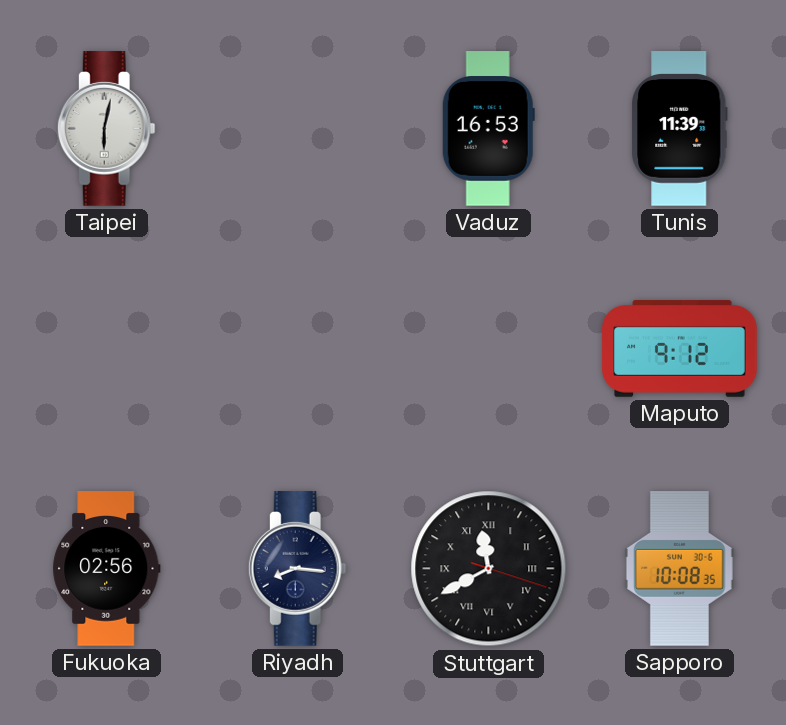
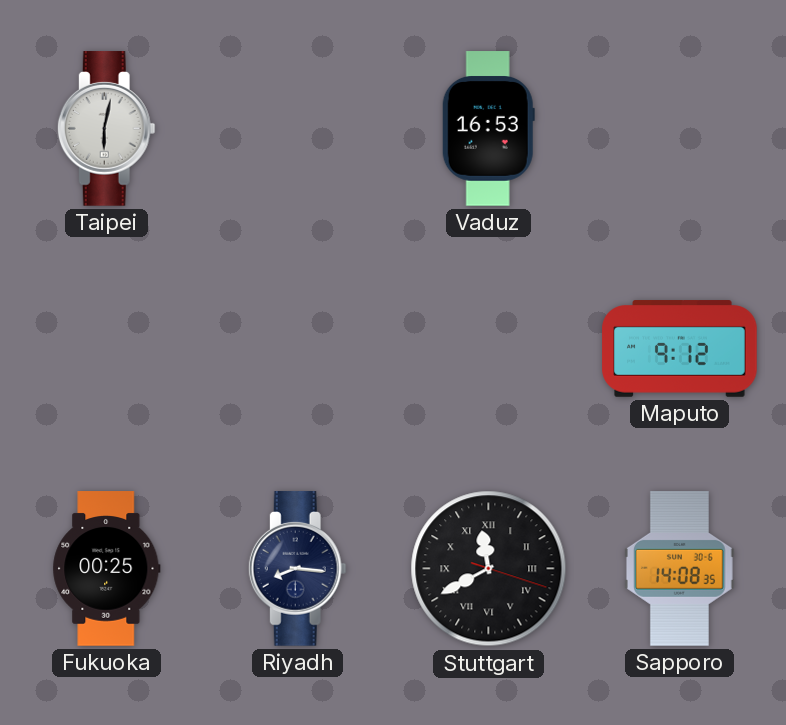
Tunis: 11:39 -> none
Fukuoka: 02:56 -> 00:25
Sapporo: 10:08 -> 14:08
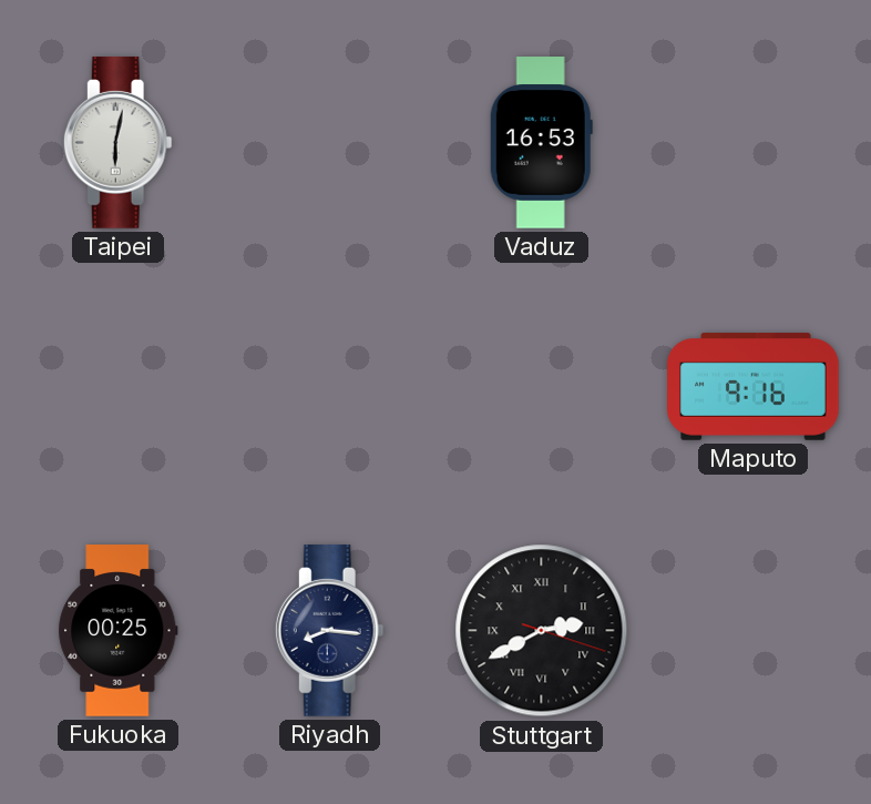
Maputo: 9:12 -> 9:16
Stuttgart: 11:40 -> 2:40
Sapporo: 14:08 -> none
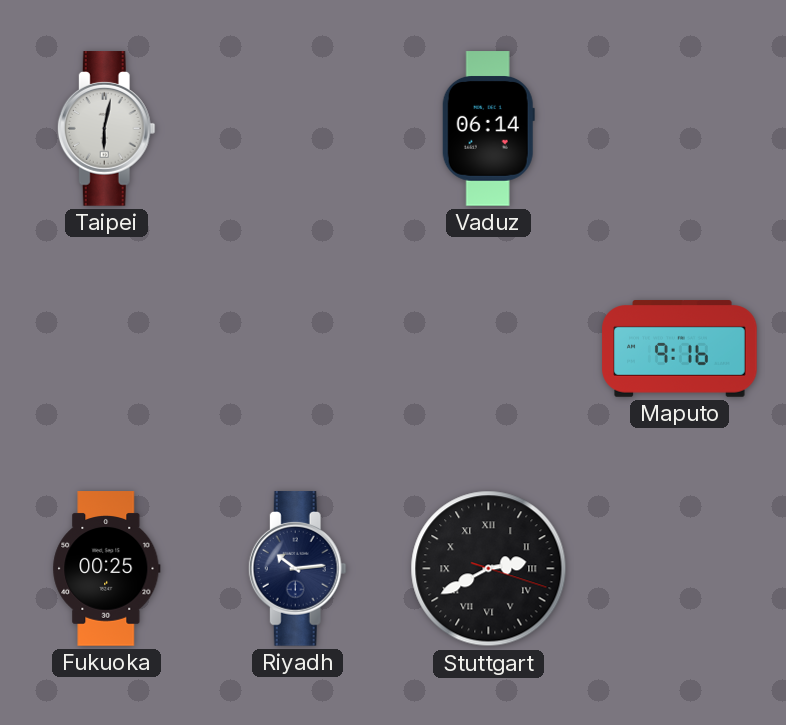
Vaduz: 16:53 -> 06:14
Riyadh: 8:16 -> 10:14
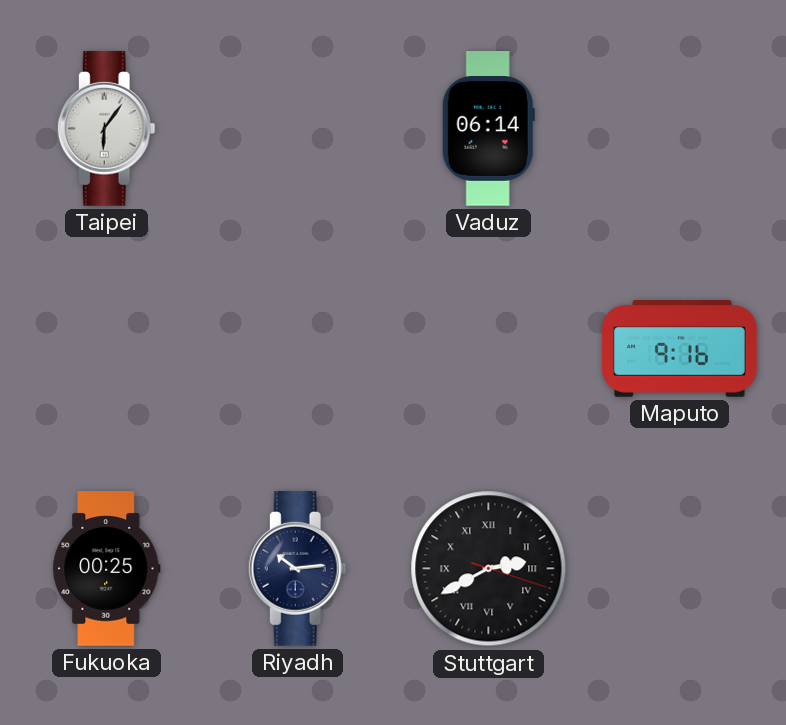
Taipei: 6:02 -> 6:06
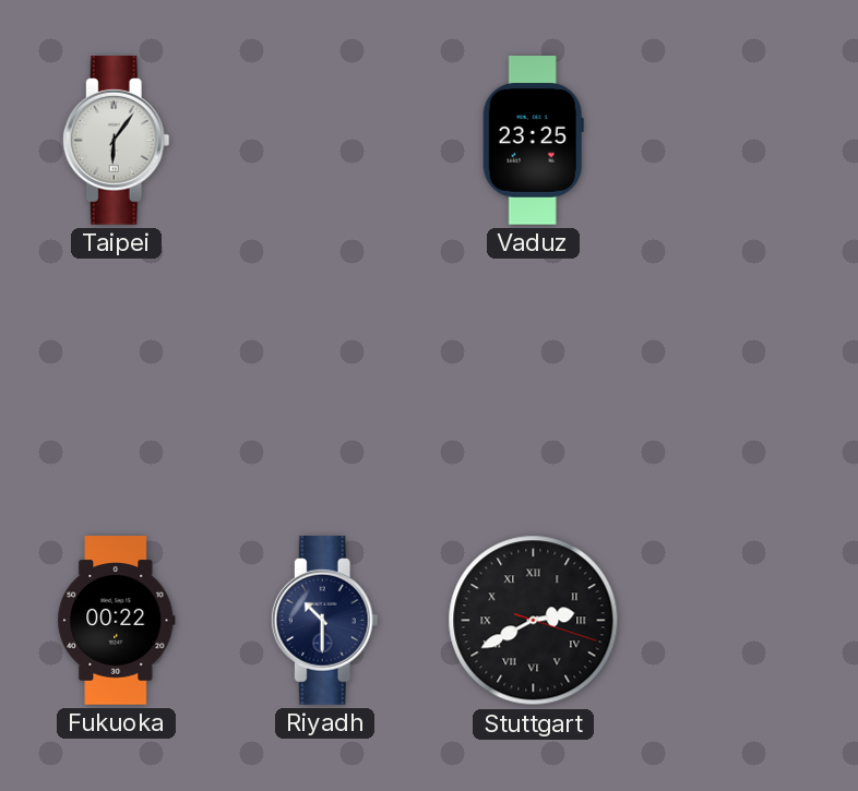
Vaduz: 06:14 -> 23:25
Maputo: 9:16 -> none
Fukuoka: 00:25 -> 00:22
Riyadh: 10:14 -> 10:30
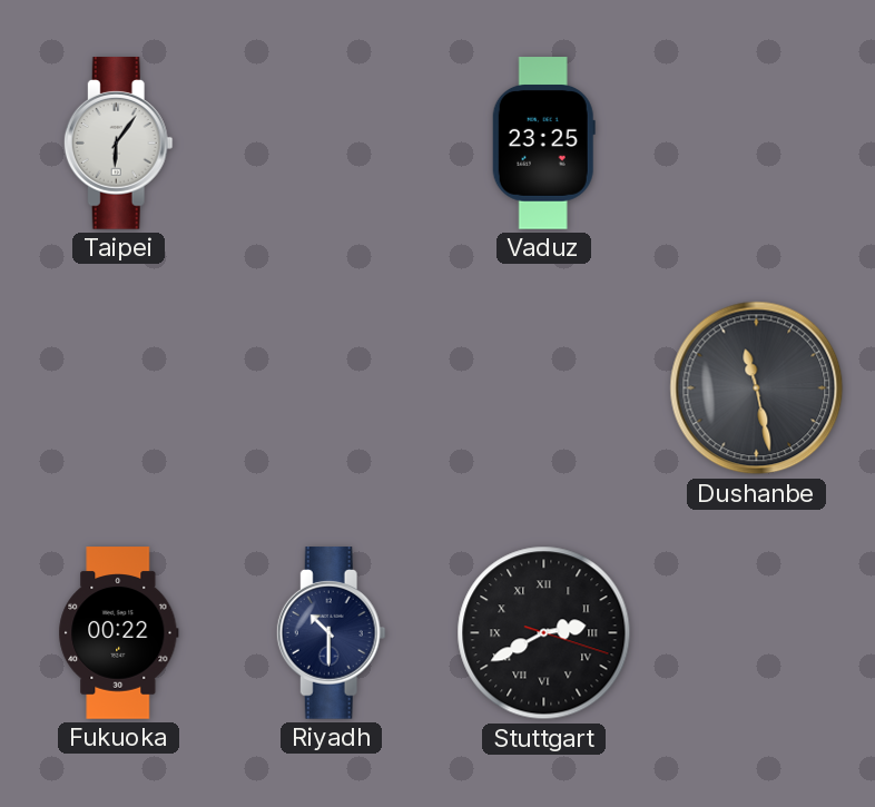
Dushanbe: none -> 11:28
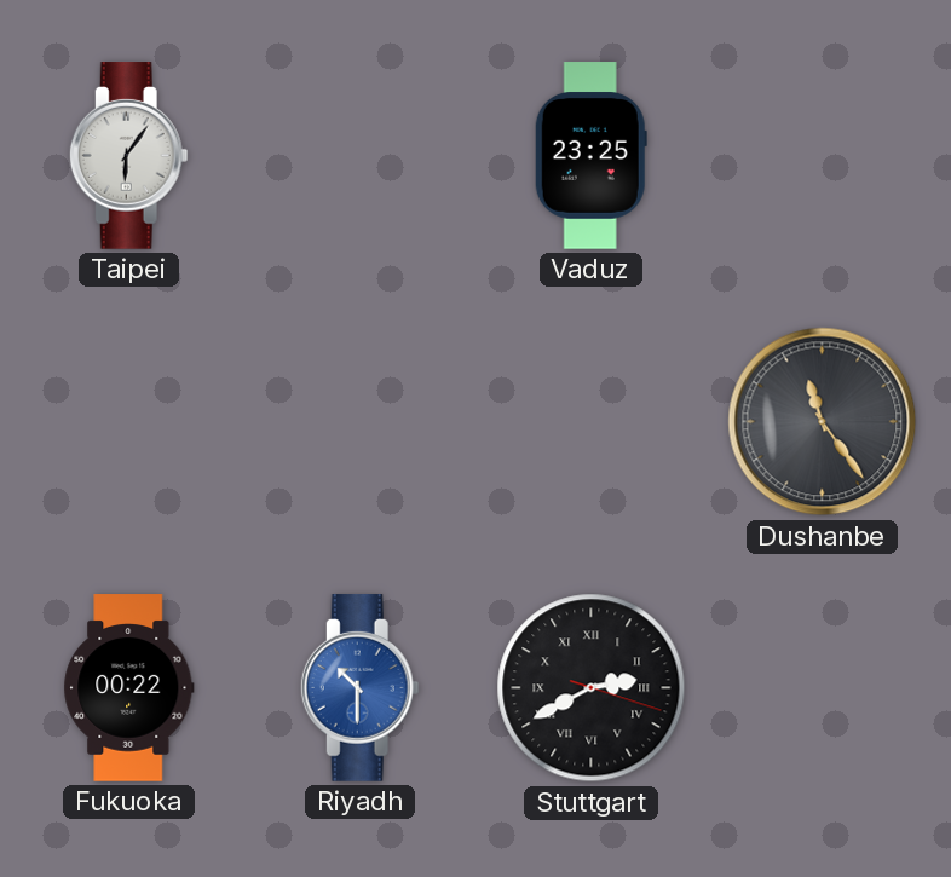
Dushanbe: 11:28 -> 11:24
Riyadh dial: navy -> blue
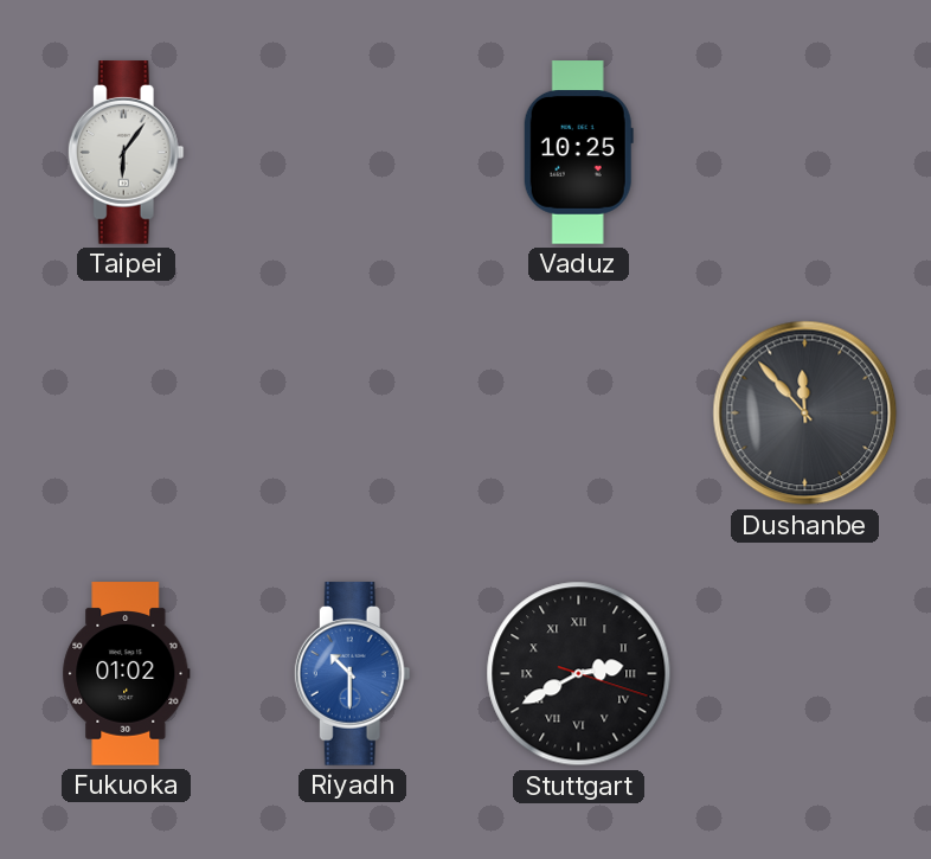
Vaduz: 23:25 -> 10:25
Dushanbe: 11:24 -> 11:53
Fukuoka: 00:22 -> 01:02
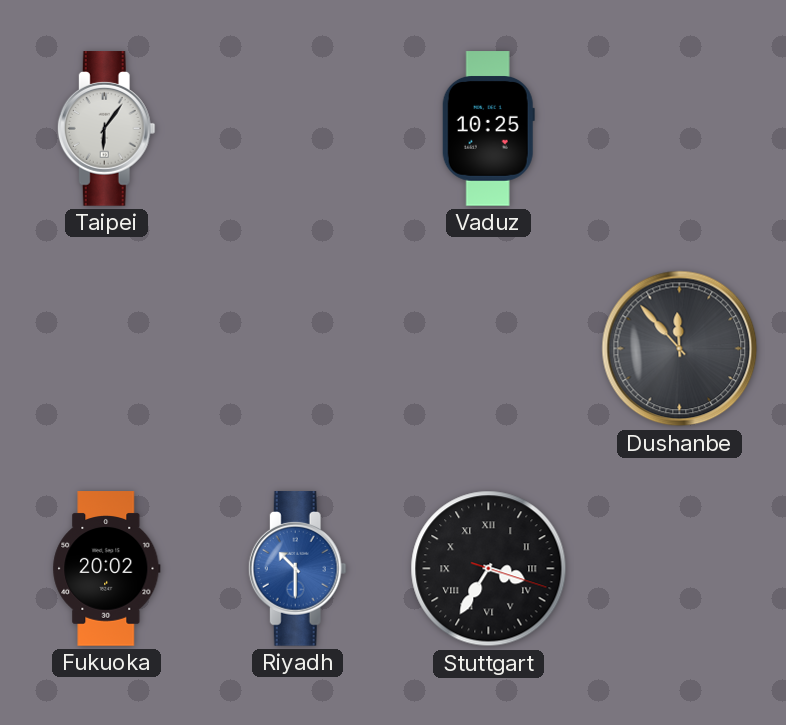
Fukuoka: 01:02 -> 20:02
Stuttgart: 2:40 -> 3:35
